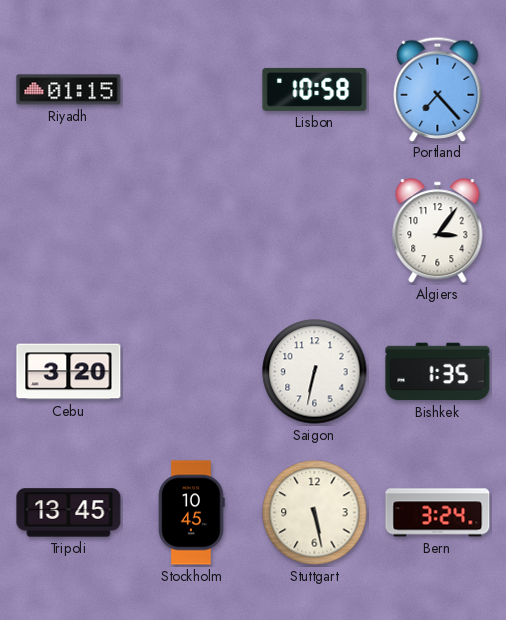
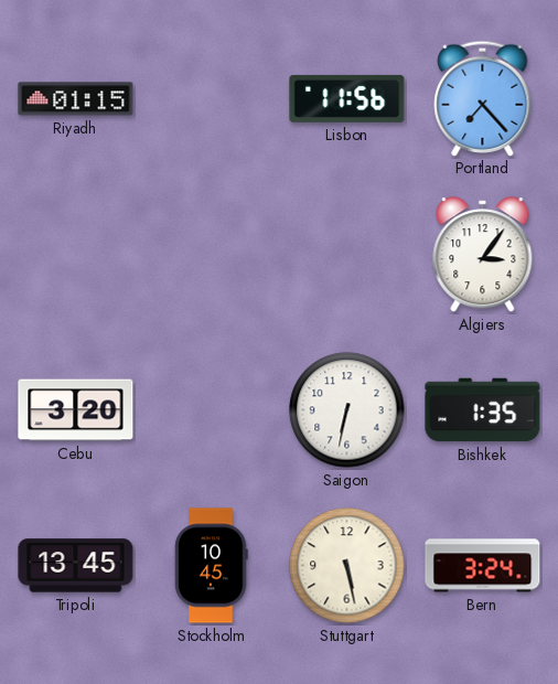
Lisbon: 10:58 -> 11:56
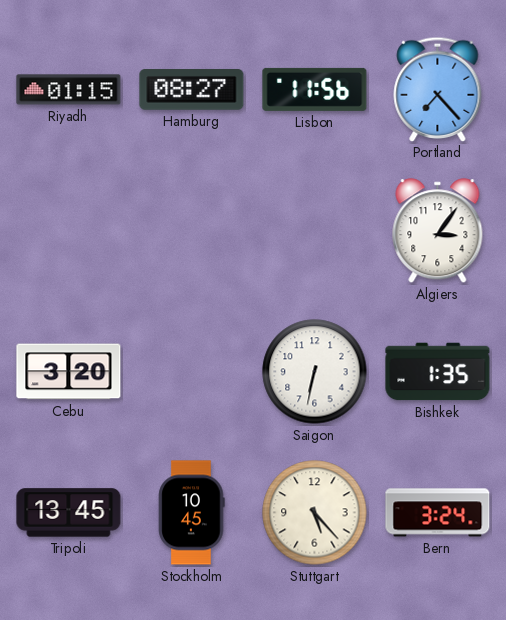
Hamburg: none -> 08:27
Stuttgart: 5:28 -> 5:23
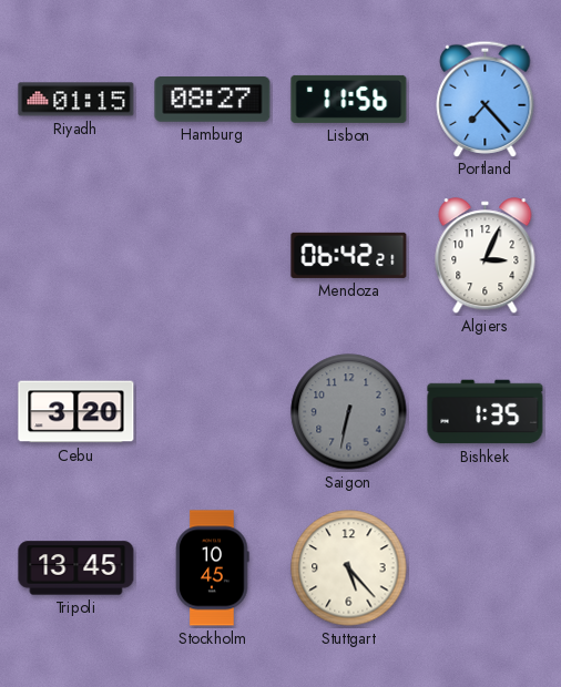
Mendoza: none -> 06:42
Algiers: 3:06 -> 3:04
Saigon dial: white -> grey
Bern: 3:24 -> none
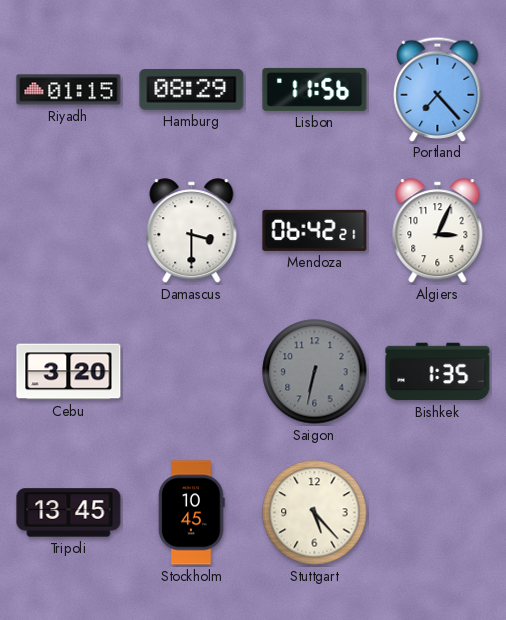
Hamburg: 08:27 -> 08:29
Damascus: none -> 3:30
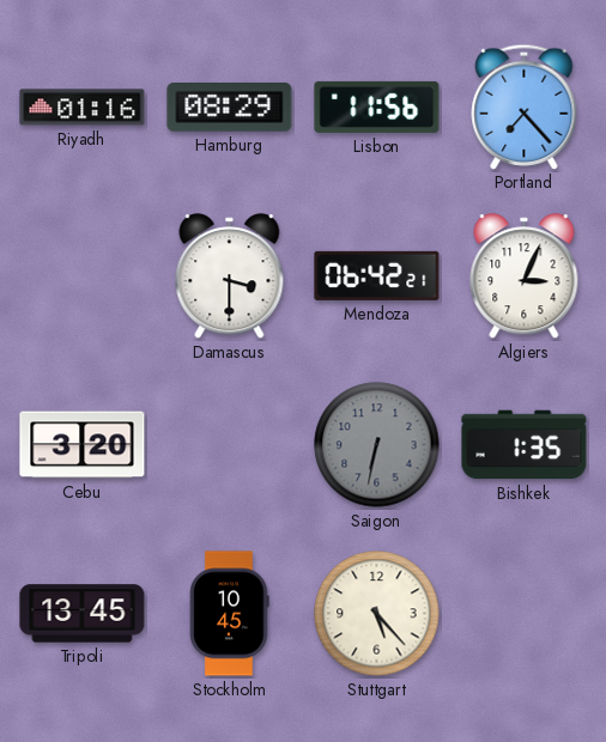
Riyadh: 01:15 -> 01:16
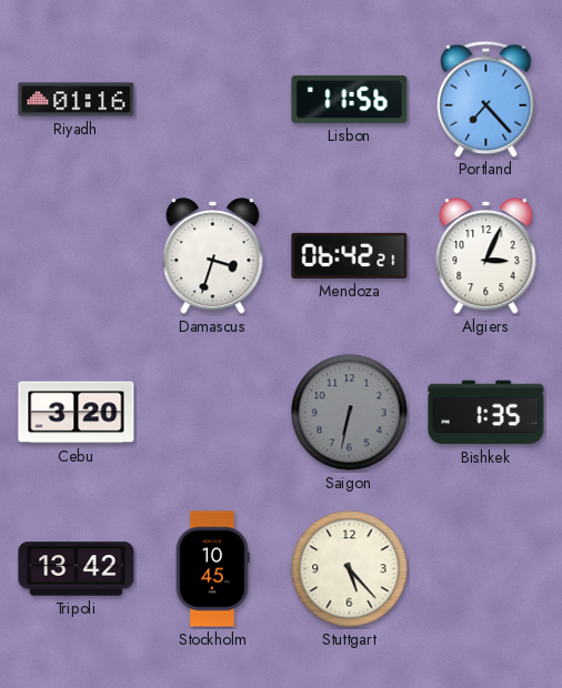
Hamburg: 08:29 -> none
Damascus: 3:30 -> 3:33
Tripoli: 13:45 -> 13:42
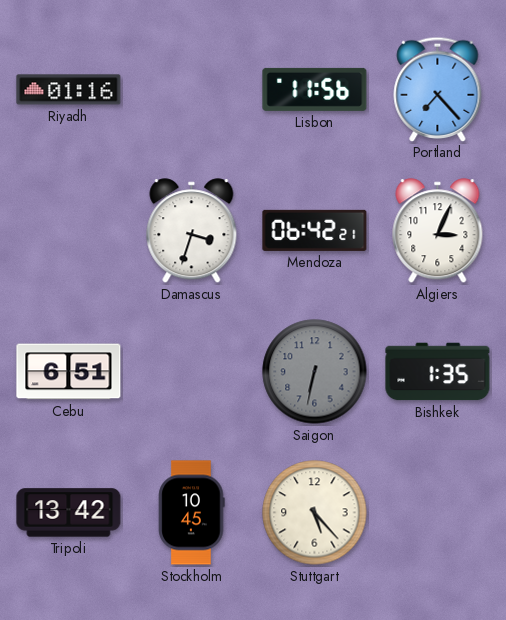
Cebu: 3:20 -> 6:51
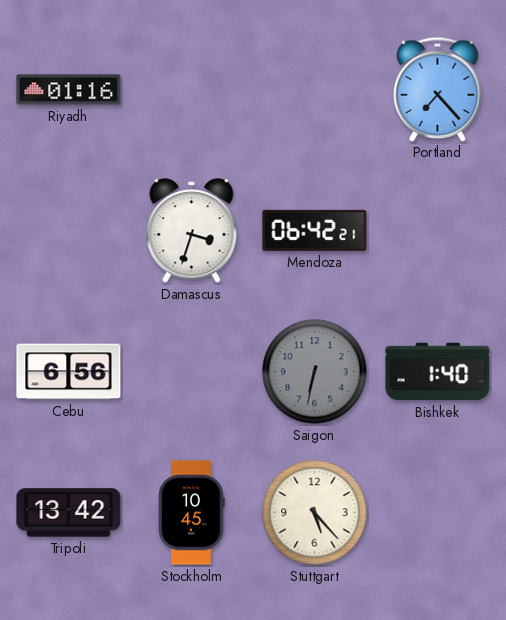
Lisbon: 11:56 -> none
Algiers: 3:04 -> none
Cebu: 6:51 -> 6:56
Bishkek: 1:35 -> 1:40
